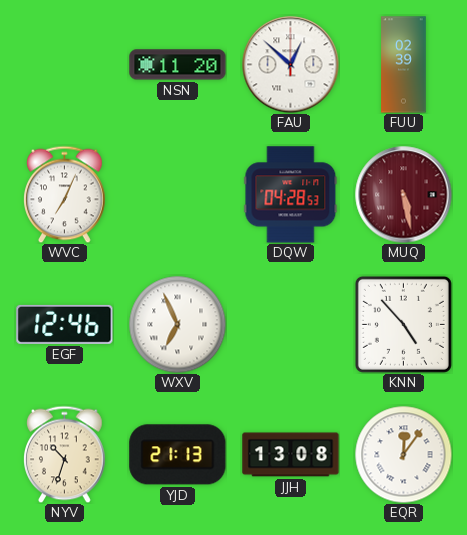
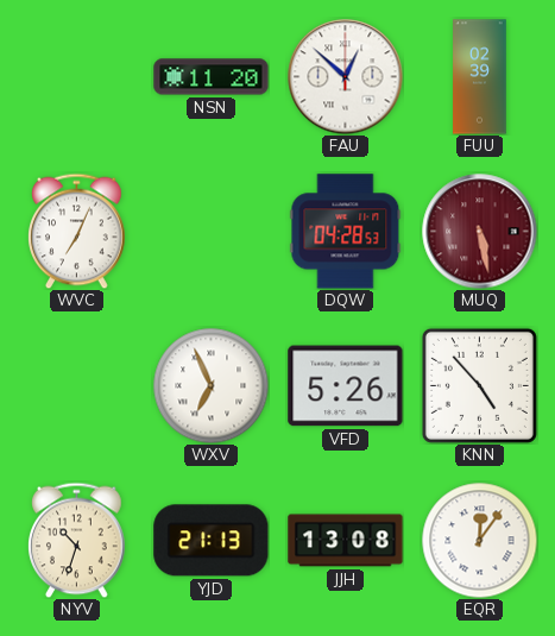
EGF: 12:46 -> none
VFD: none -> 5:26
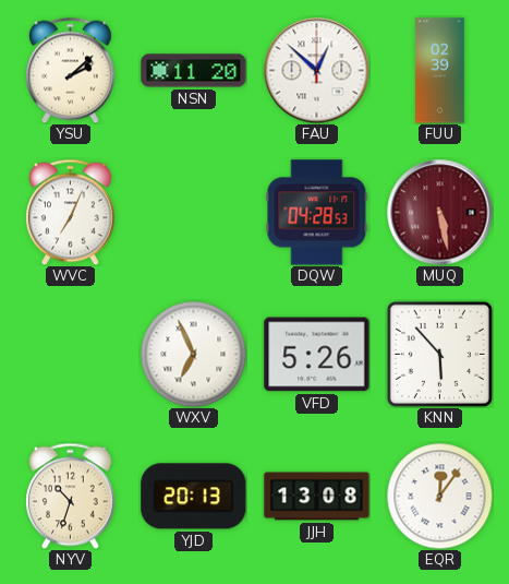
YSU: none -> 2:08
KNN: 4:53 -> 5:53
YJD: 21:13 -> 20:13
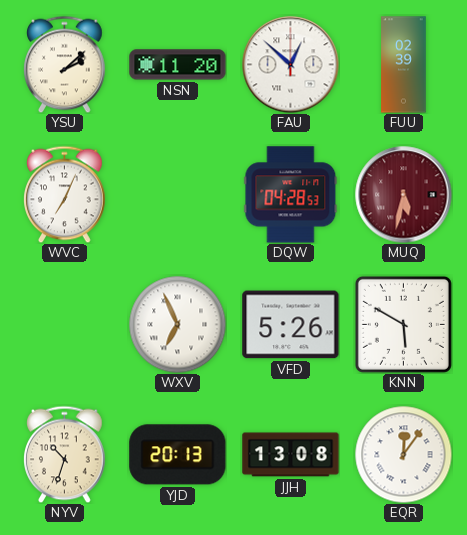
MUQ: 5:28 -> 5:32
KNN: 5:53 -> 5:50
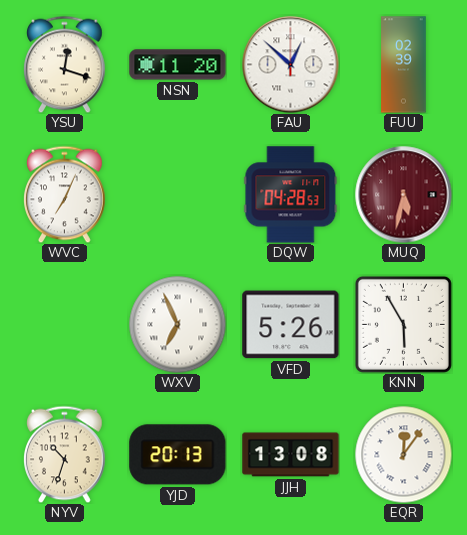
YSU: 2:08 -> 12:18
KNN: 5:50 -> 5:55
